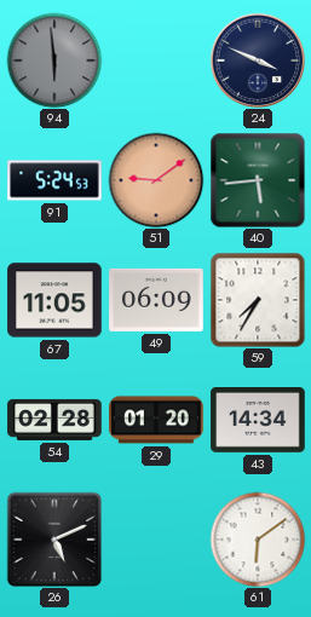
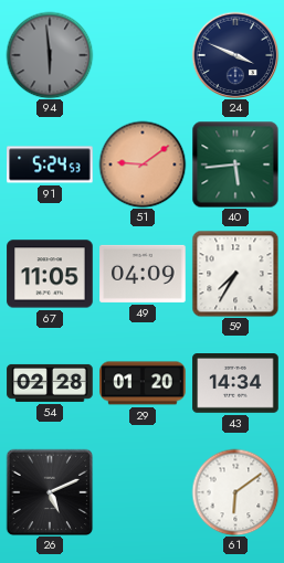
49: 06:09 -> 04:09
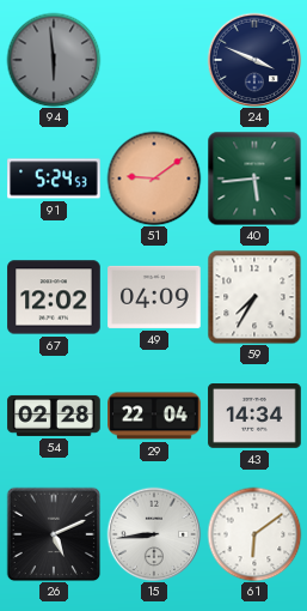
67: 11:05 -> 12:02
29: 01:20 -> 22:04
15: none -> 8:44
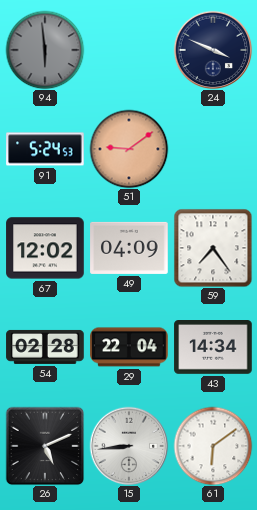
40: 5:44 -> none
59: 7:35 -> 7:24
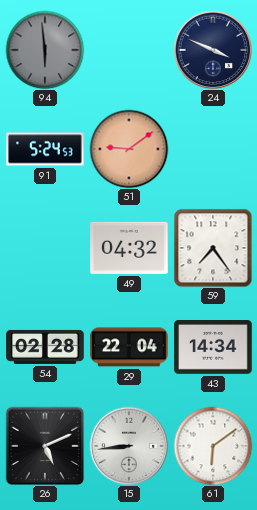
67: 12:02 -> none
49: 04:09 -> 04:32
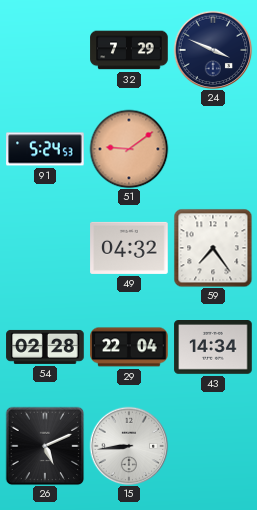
94: 5:59 -> none
32: none -> 7:29
61: 6:09 -> none
